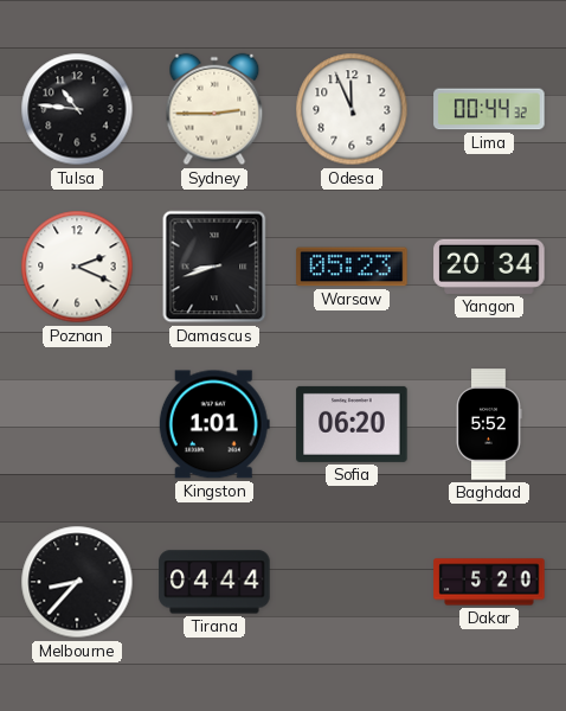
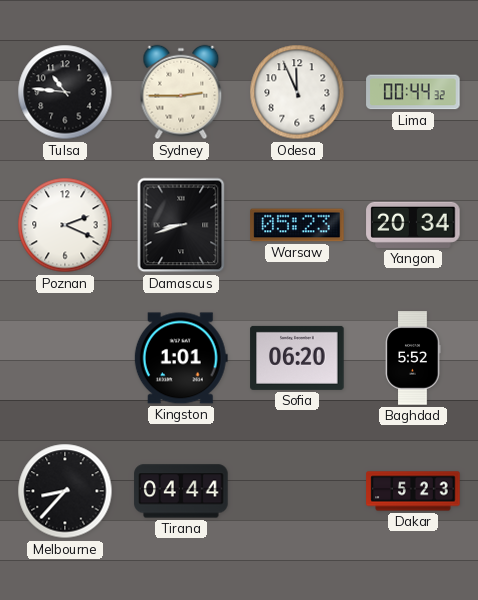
Dakar: 5:20 -> 5:23
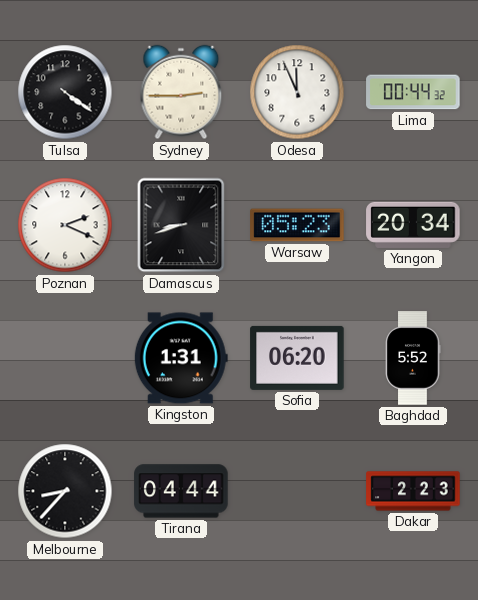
Tulsa: 10:46 -> 4:21
Kingston: 1:01 -> 1:31
Dakar: 5:23 -> 2:23
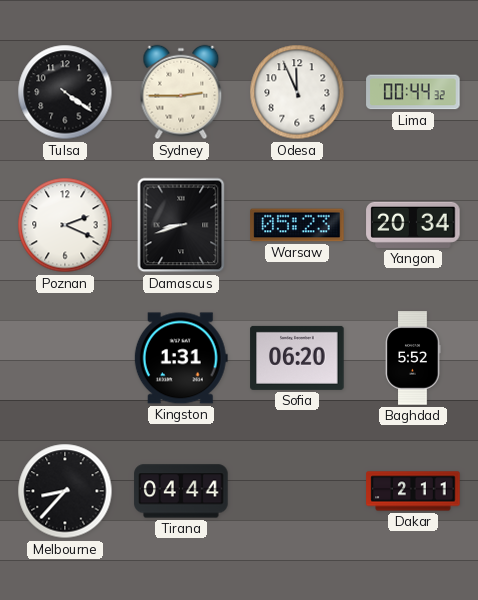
Dakar: 2:23 -> 2:11
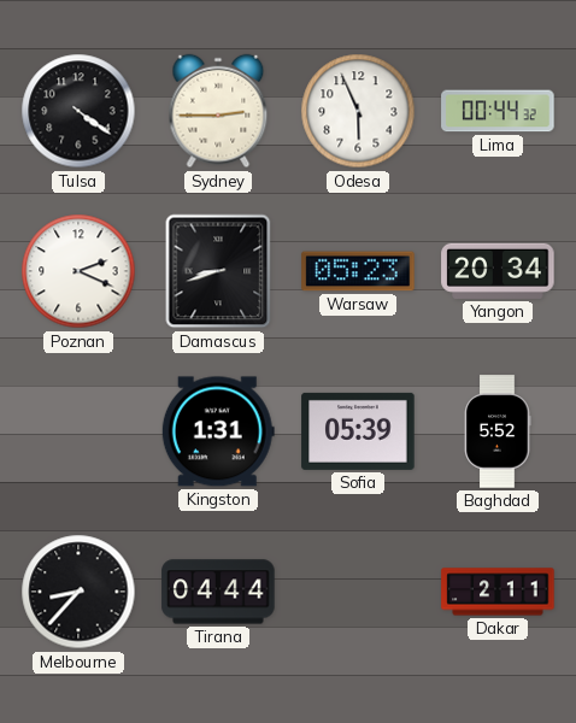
Odesa: 11:56 -> 5:56
Sofia: 06:20 -> 05:39
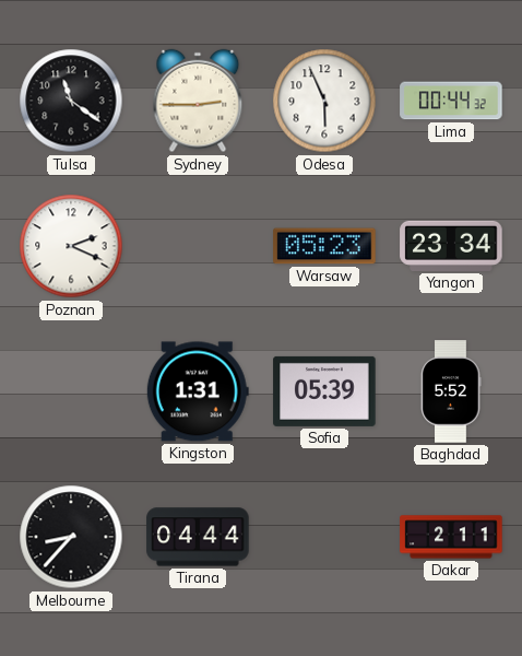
Tulsa: 4:21 -> 11:21
Damascus: 8:42 -> none
Yangon: 20:34 -> 23:34
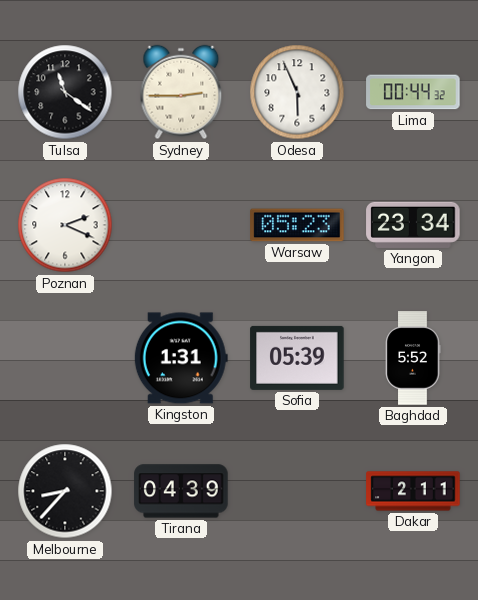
Tirana: 04:44 -> 04:39
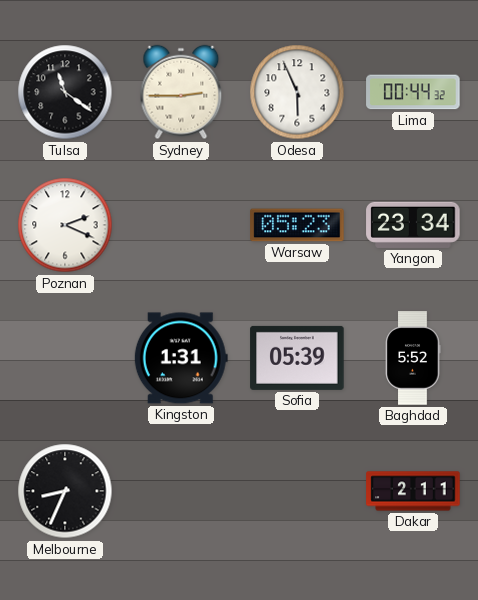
Melbourne: 8:37 -> 8:34
Tirana: 04:39 -> none
